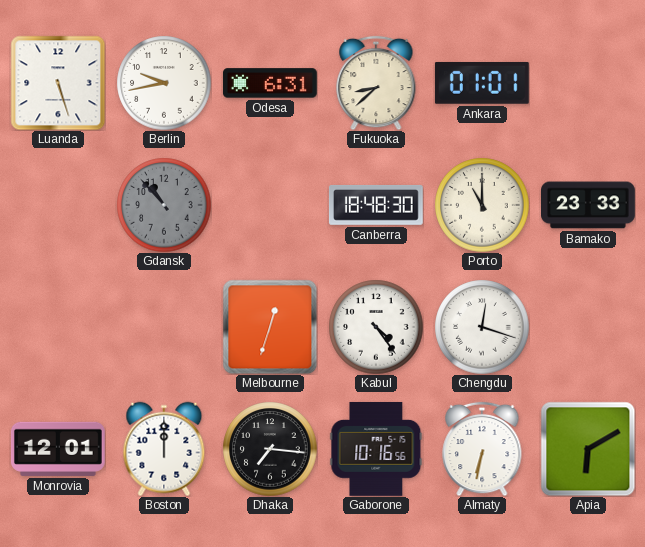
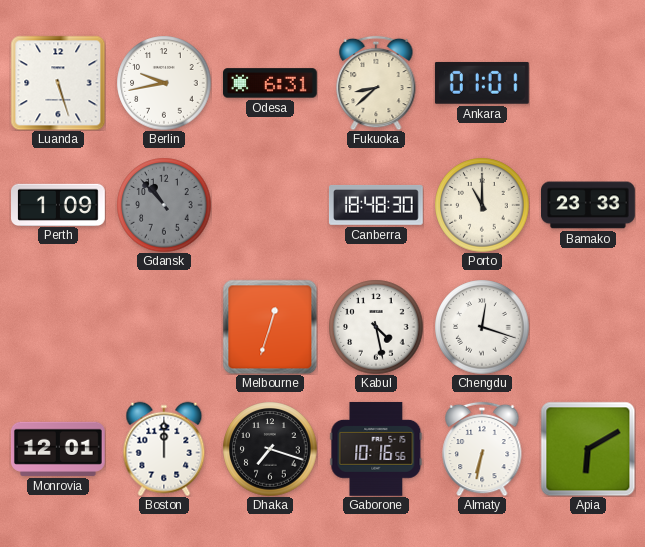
Perth: none -> 1:09
Kabul: 4:24 -> 4:28
Dhaka: 7:16 -> 7:18
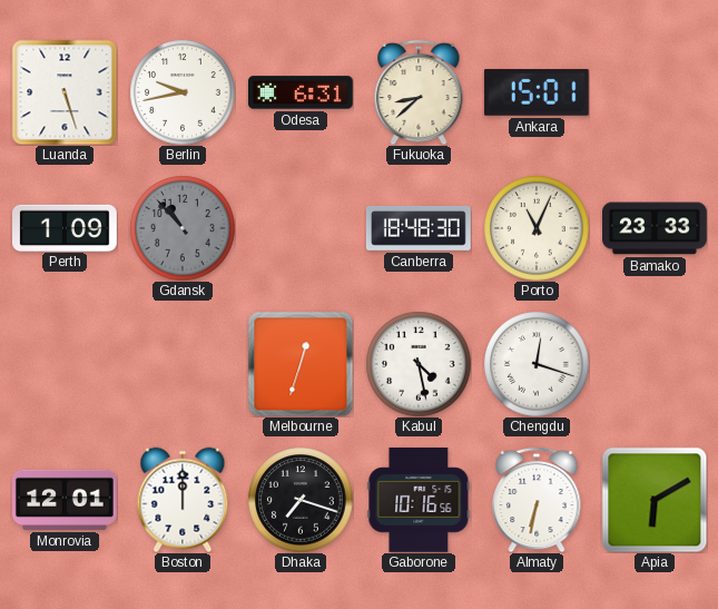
Ankara: 01:01 -> 15:01
Porto: 11:00 -> 11:04
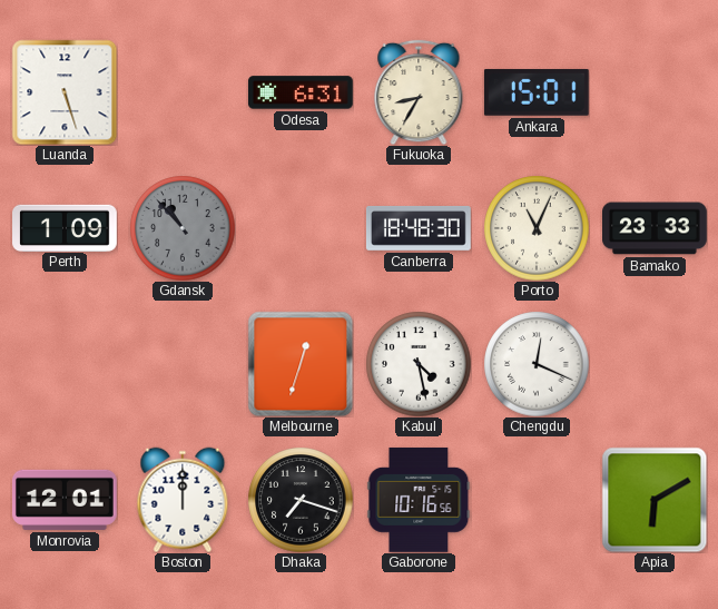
Berlin: 9:43 -> none
Fukuoka: 8:38 -> 8:35
Chengdu: 12:18 -> 12:19
Almaty: 6:32 -> none
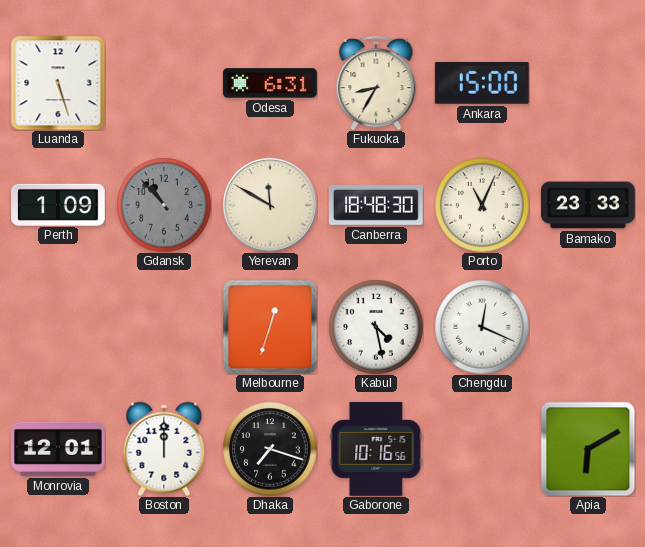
Ankara: 15:01 -> 15:00
Yerevan: none -> 11:50
